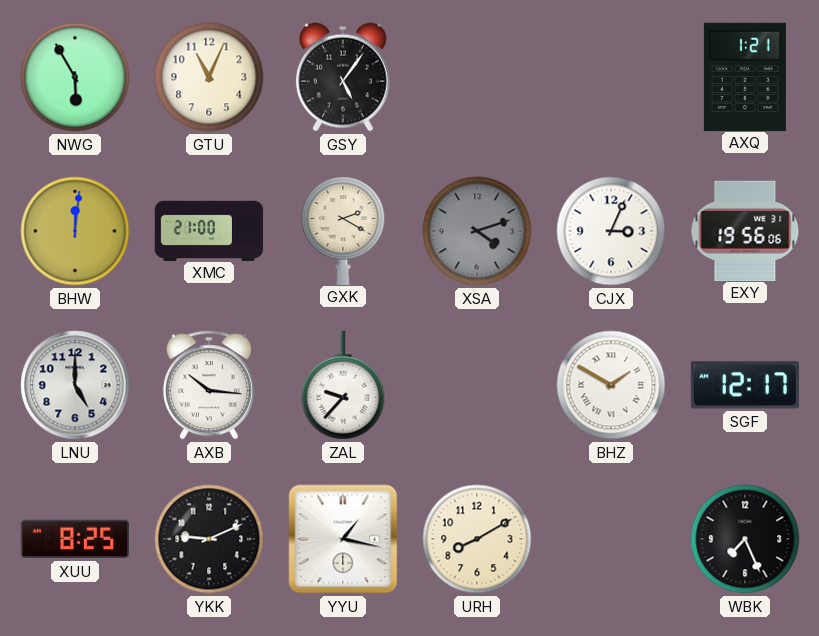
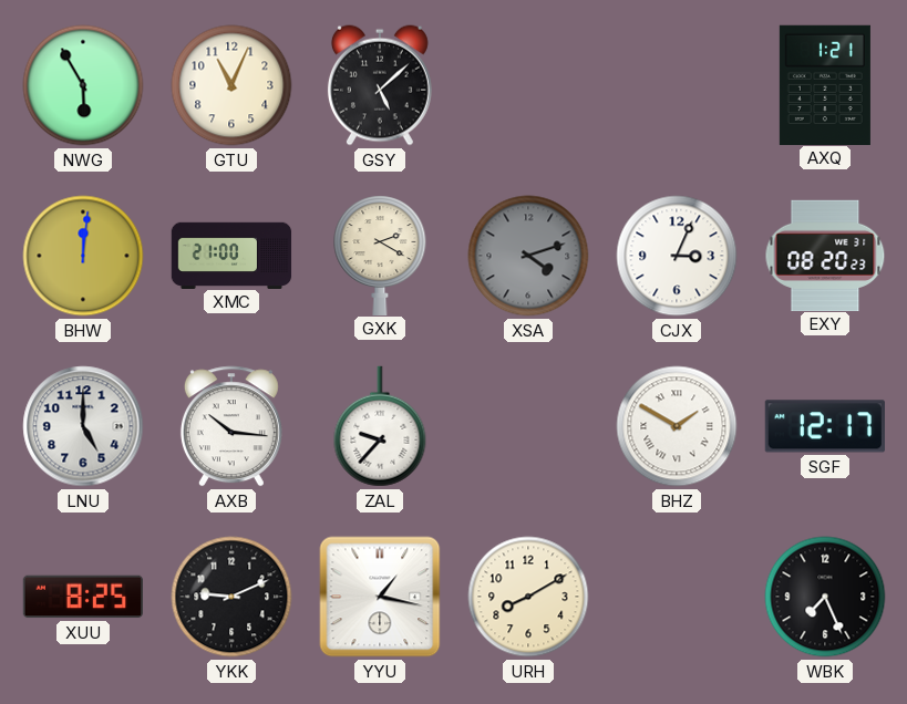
GSY: 5:06 -> 5:08
EXY: 19:56 -> 08:20
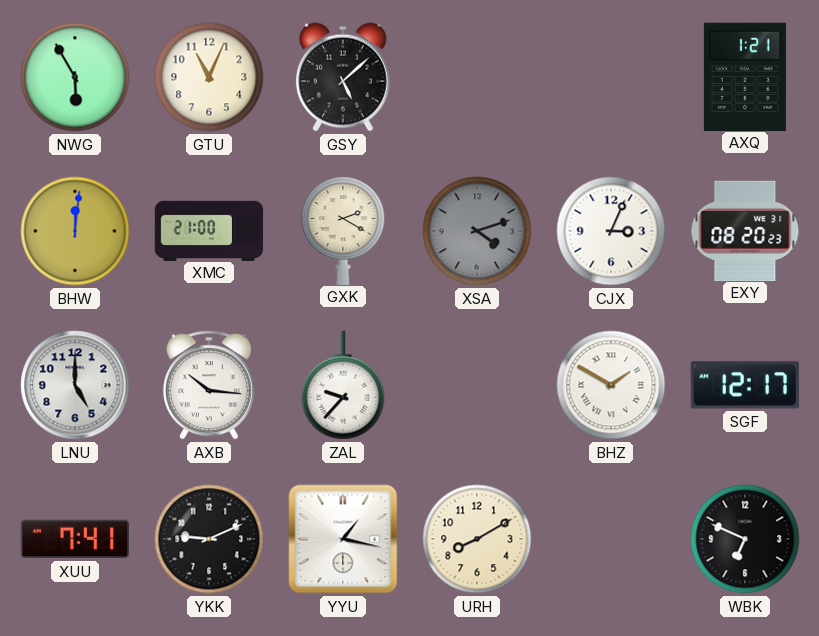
XUU: 8:25 -> 7:41
WBK: 7:26 -> 6:49
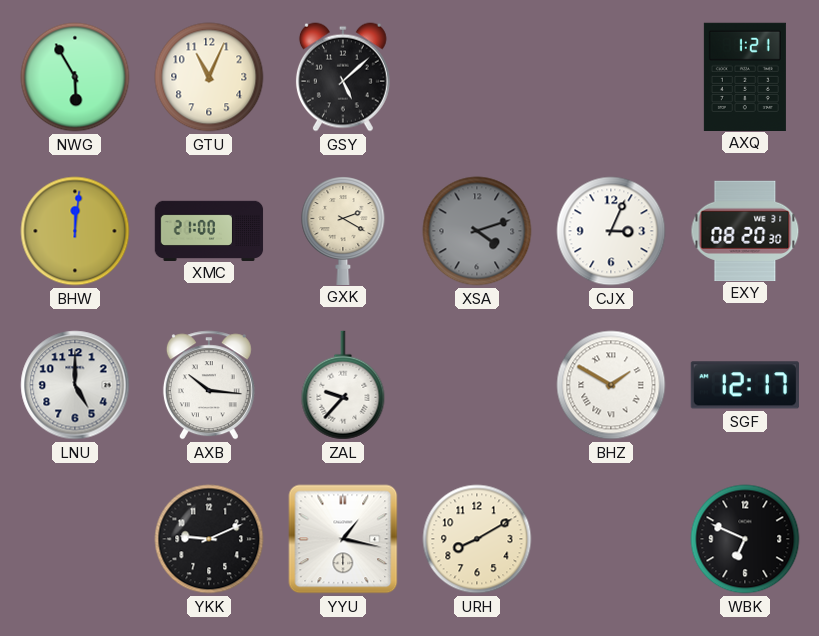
EXY: 08:20:23 -> 08:20:30
XUU: 7:41 -> none
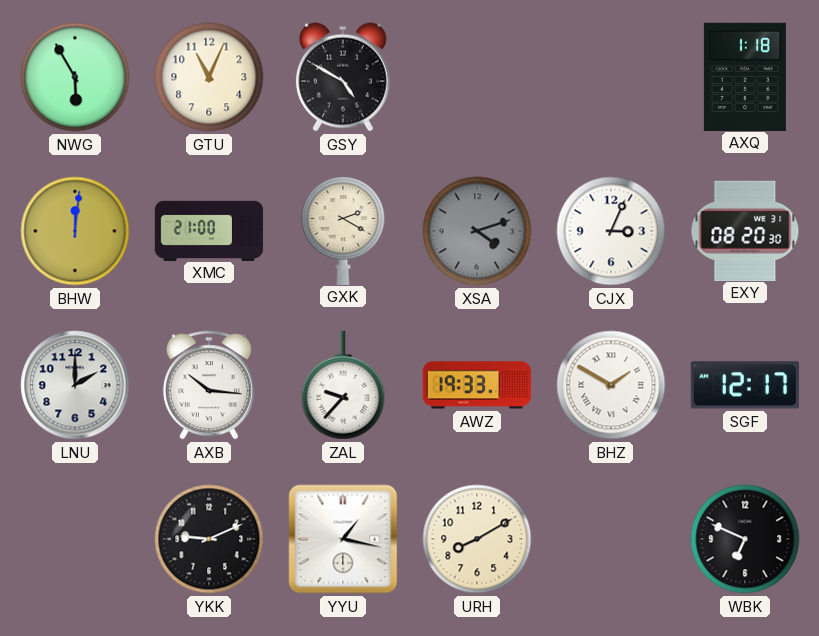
GSY: 5:08 -> 4:50
AXQ: 1:21 -> 1:18
LNU: 5:00 -> 2:00
AWZ: none -> 19:33
